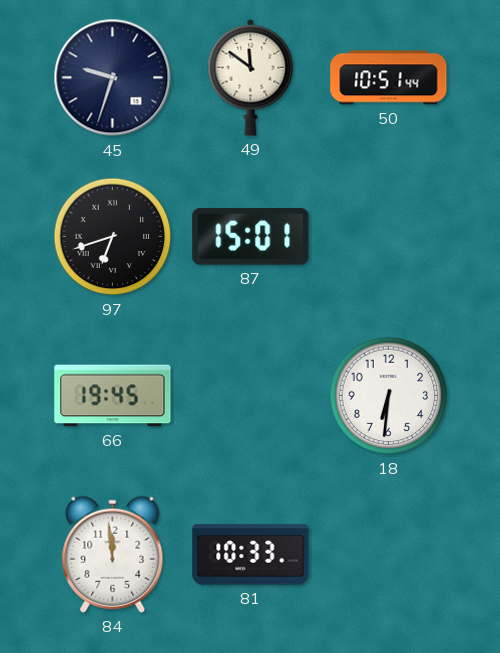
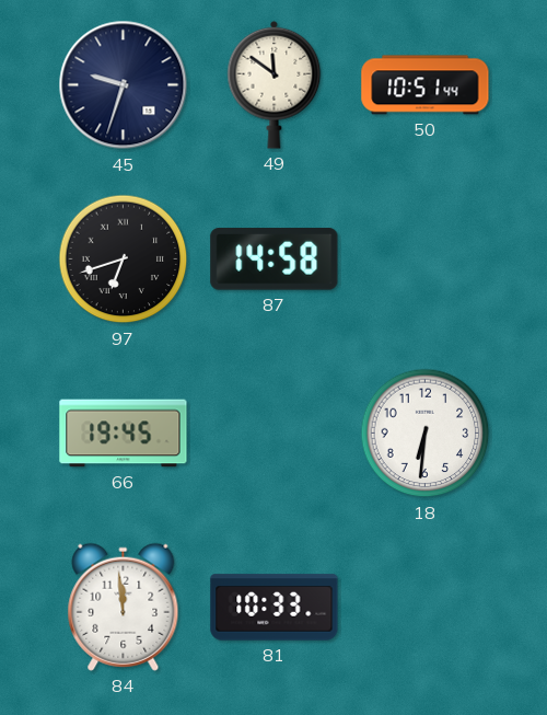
87: 15:01 -> 14:58
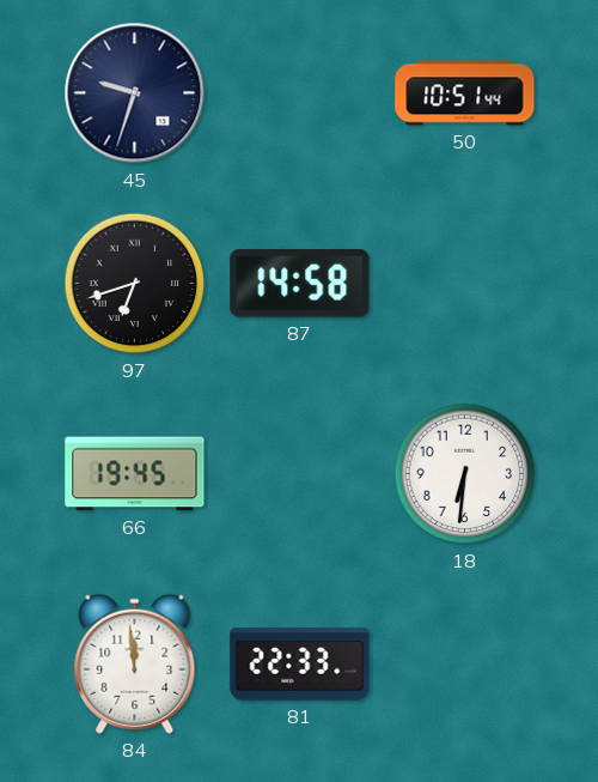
49: 11:51 -> none
81: 10:33 -> 22:33
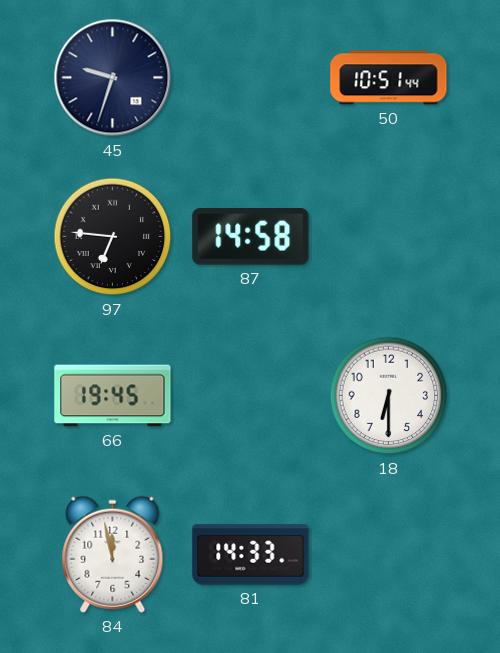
97: 6:42 -> 6:46
18: 6:31 -> 6:30
84: 11:59 -> 11:58
81: 22:33 -> 14:33
